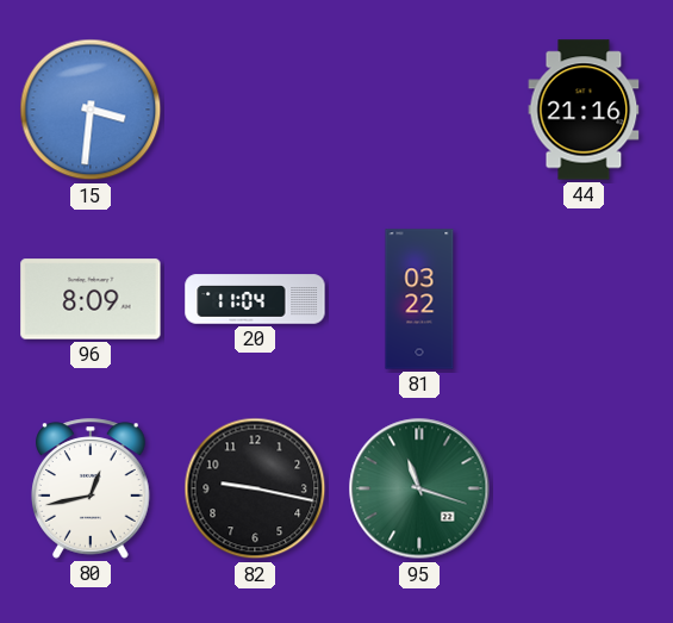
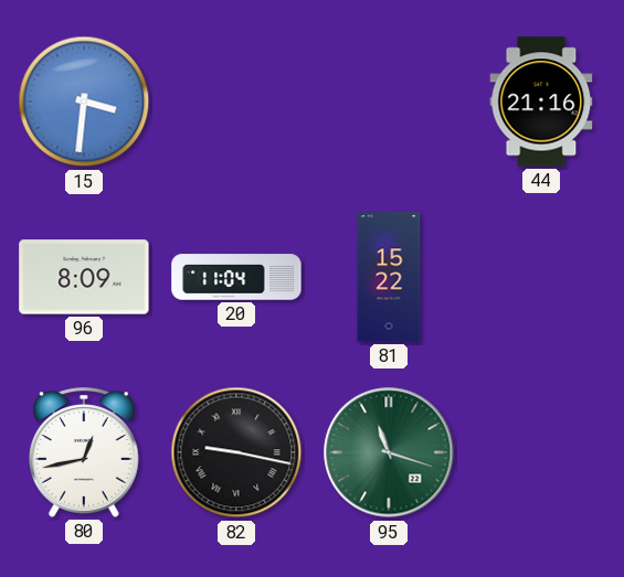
81: 03:22 -> 15:22
82 numerals: Arabic -> Roman
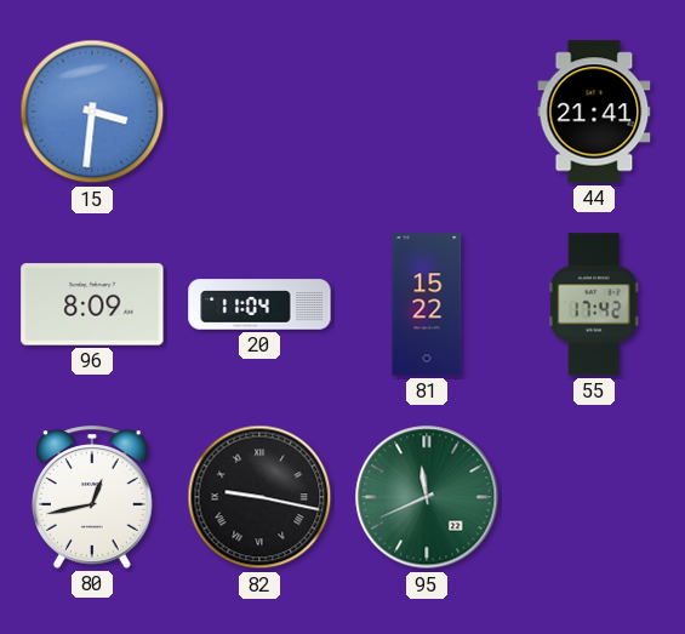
44: 21:16 -> 21:41
55: none -> 17:42
95: 11:18 -> 11:41
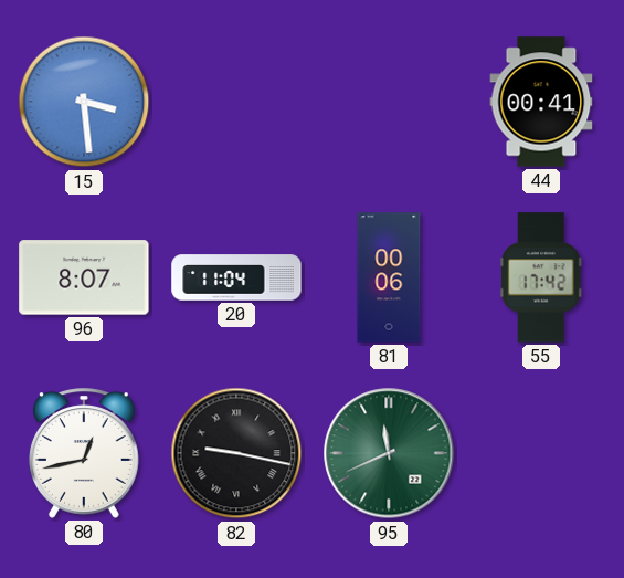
15: 3:31 -> 3:29
44: 21:41 -> 00:41
96: 8:09 -> 8:07
81: 15:22 -> 00:06
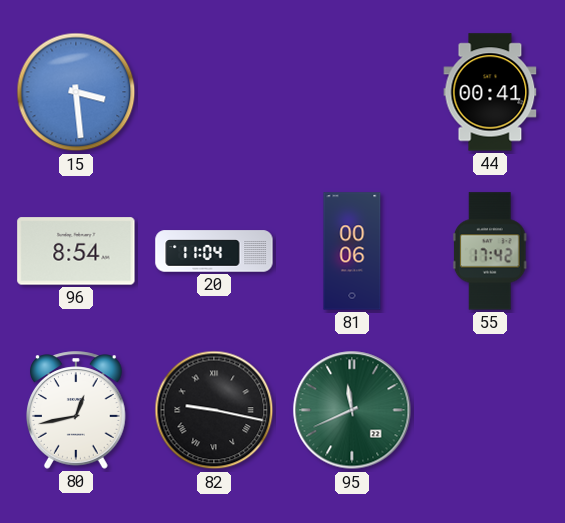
96: 8:07 -> 8:54
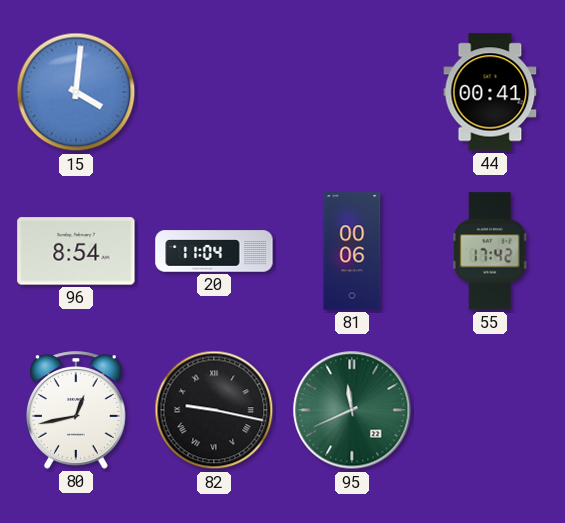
15: 3:29 -> 4:01
